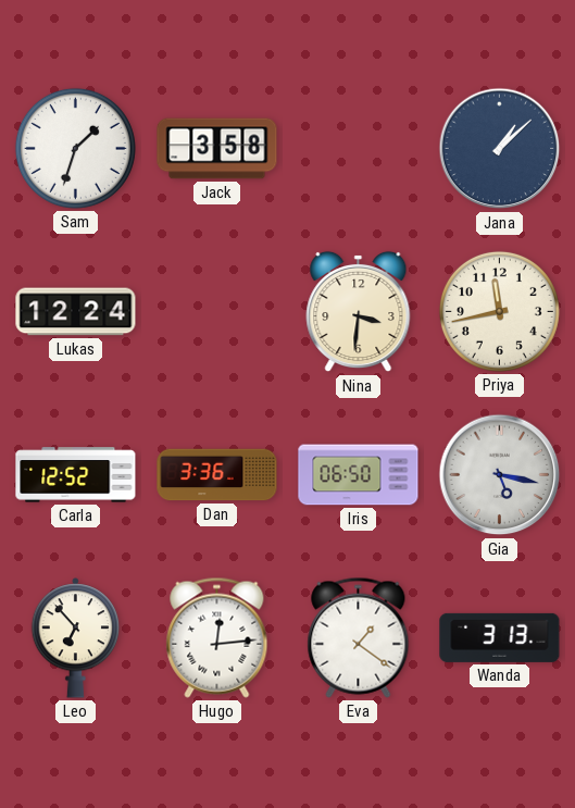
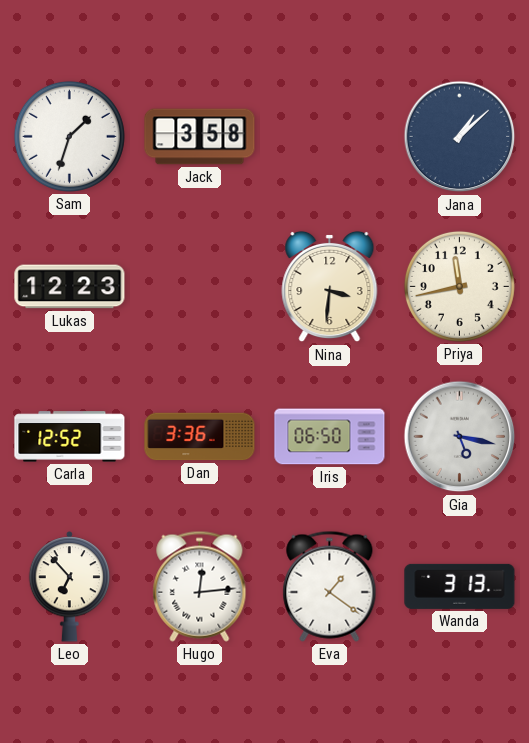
Lukas: 12:24 -> 12:23
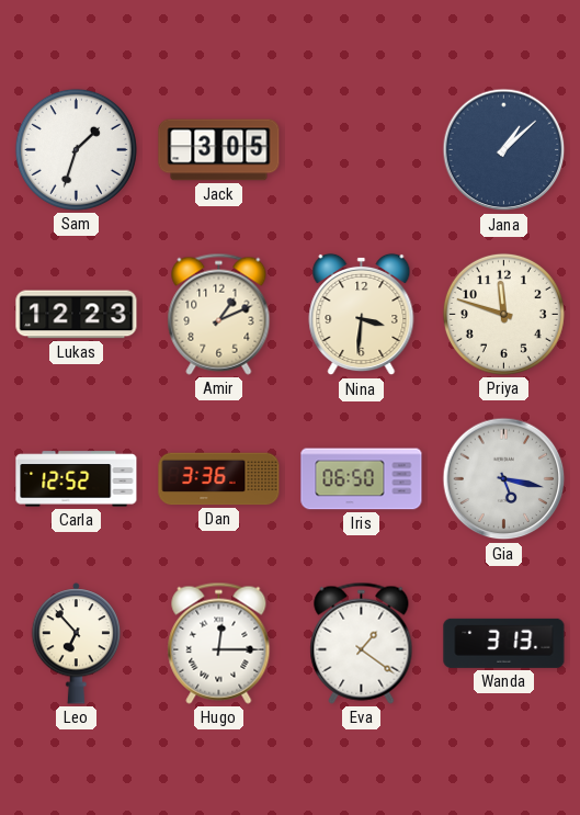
Jack: 3:58 -> 3:05
Amir: none -> 1:11
Priya: 11:43 -> 11:48
Hugo: 12:14 -> 12:15
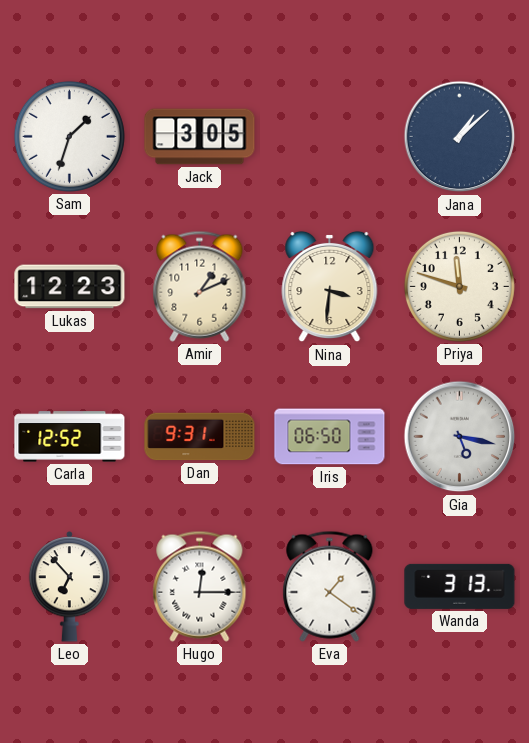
Dan: 3:36 -> 9:31
